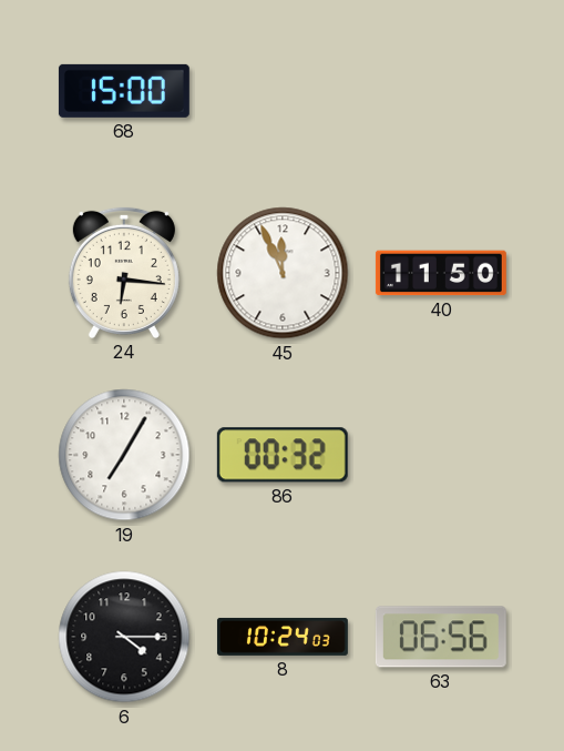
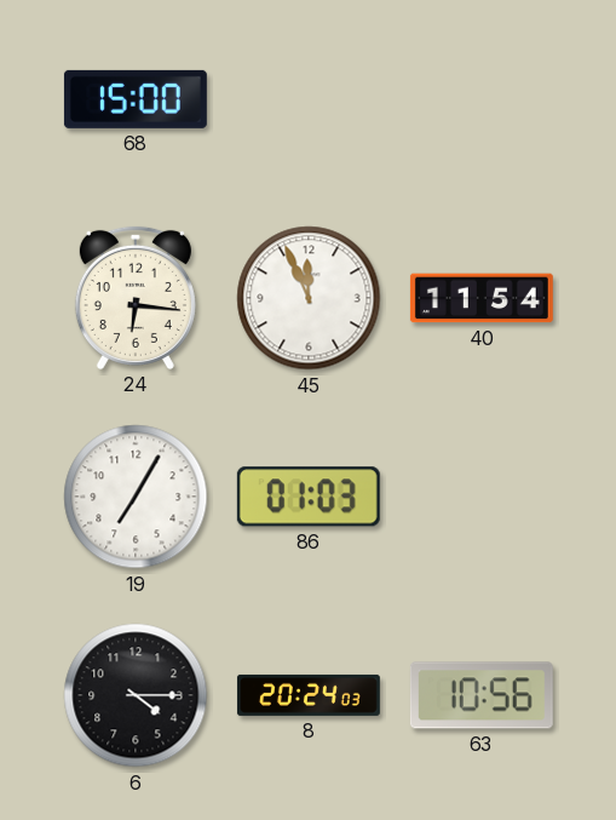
40: 11:50 -> 11:54
86: 00:32 -> 01:03
8: 10:24 -> 20:24
63: 06:56 -> 10:56
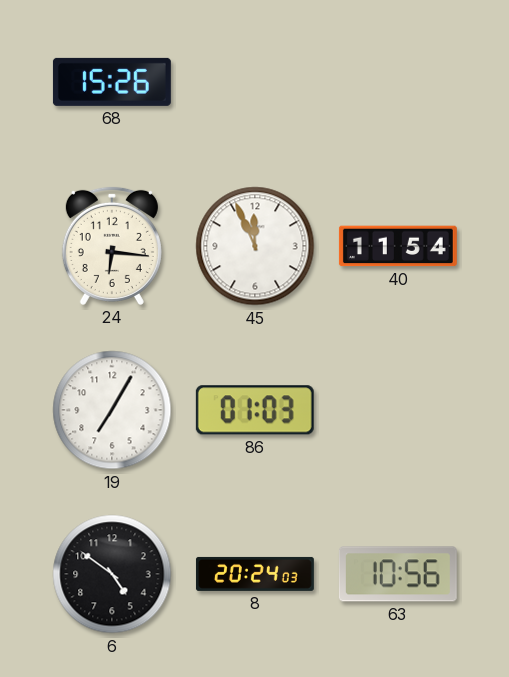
68: 15:00 -> 15:26
6: 4:15 -> 4:51
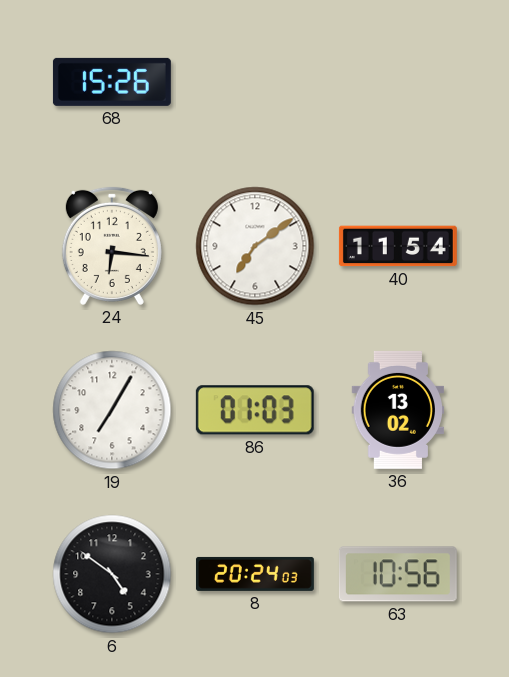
45: 11:56 -> 7:09
36: none -> 13:02
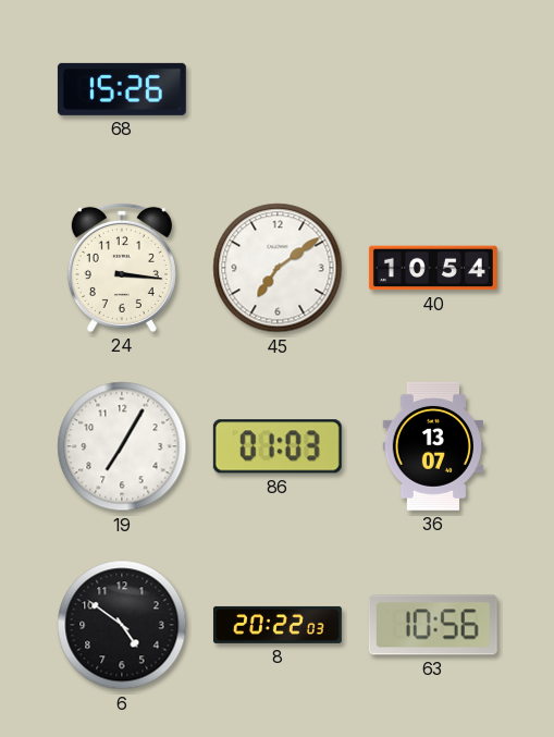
24: 6:16 -> 3:16
40: 11:54 -> 10:54
36: 13:02 -> 13:07
8: 20:24 -> 20:22
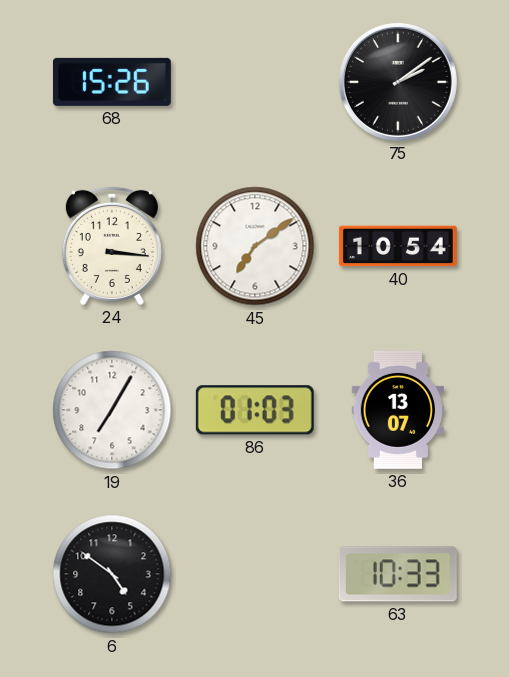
75: none -> 2:09
8: 20:22 -> none
63: 10:56 -> 10:33
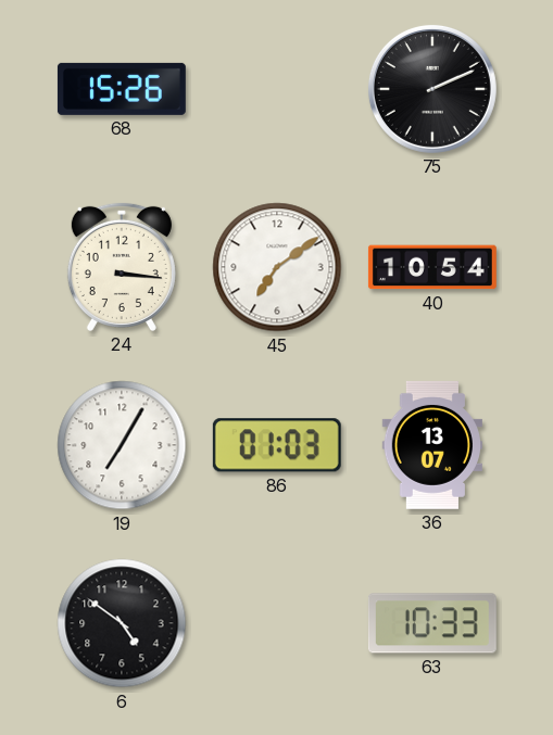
75: 2:09 -> 2:11
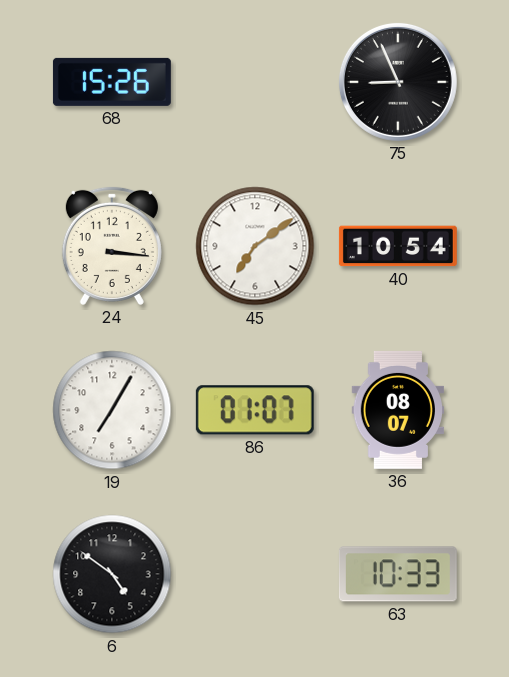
75: 2:11 -> 8:56
86: 01:03 -> 01:07
36: 13:07 -> 08:07
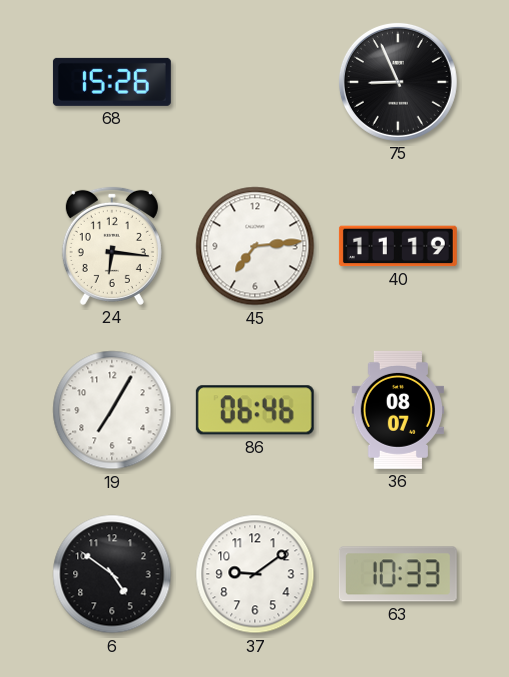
24: 3:16 -> 6:16
45: 7:09 -> 7:14
40: 10:54 -> 11:19
86: 01:07 -> 06:46
37: none -> 9:09
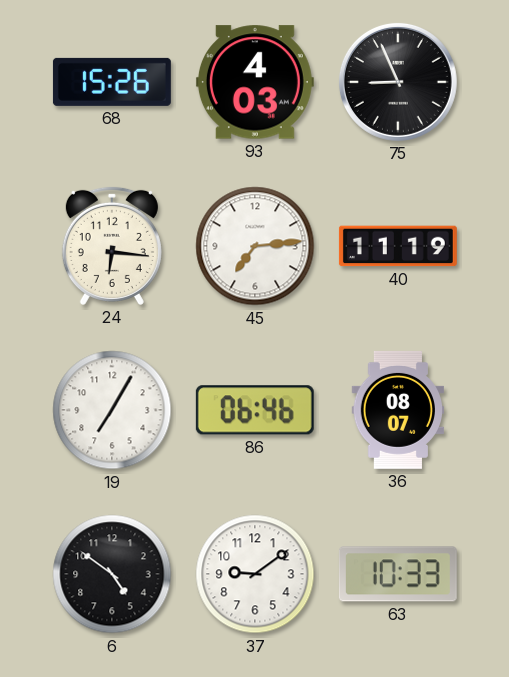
93: none -> 4:03
